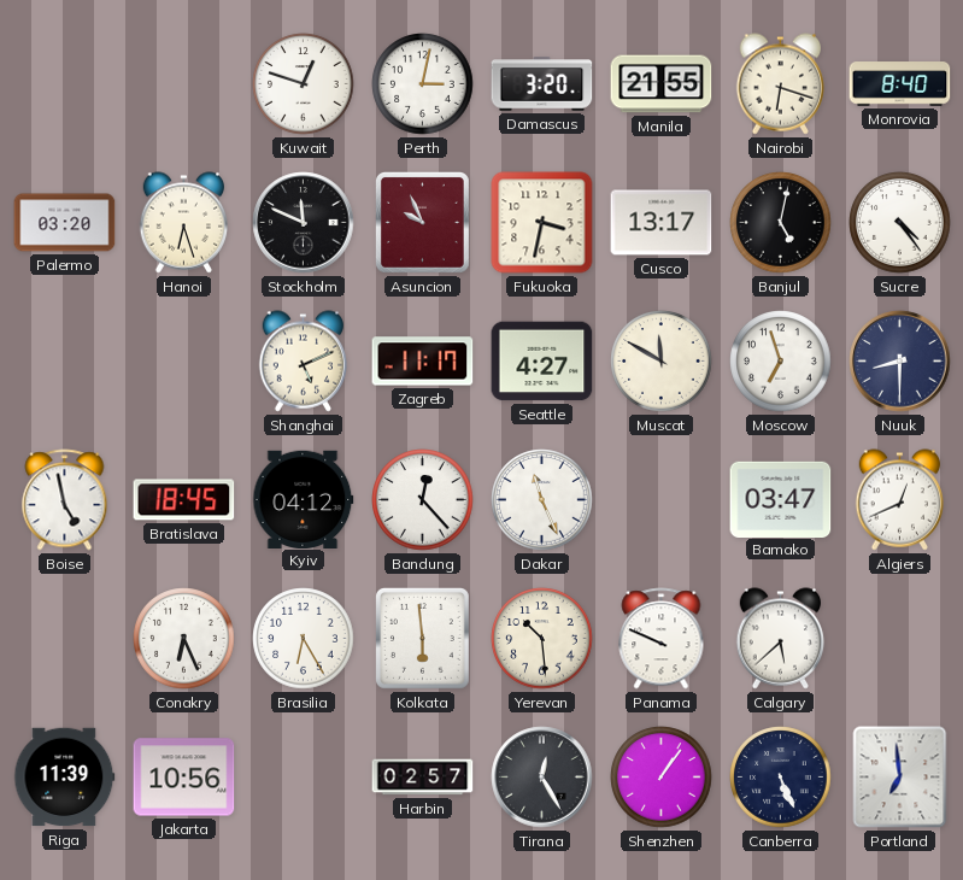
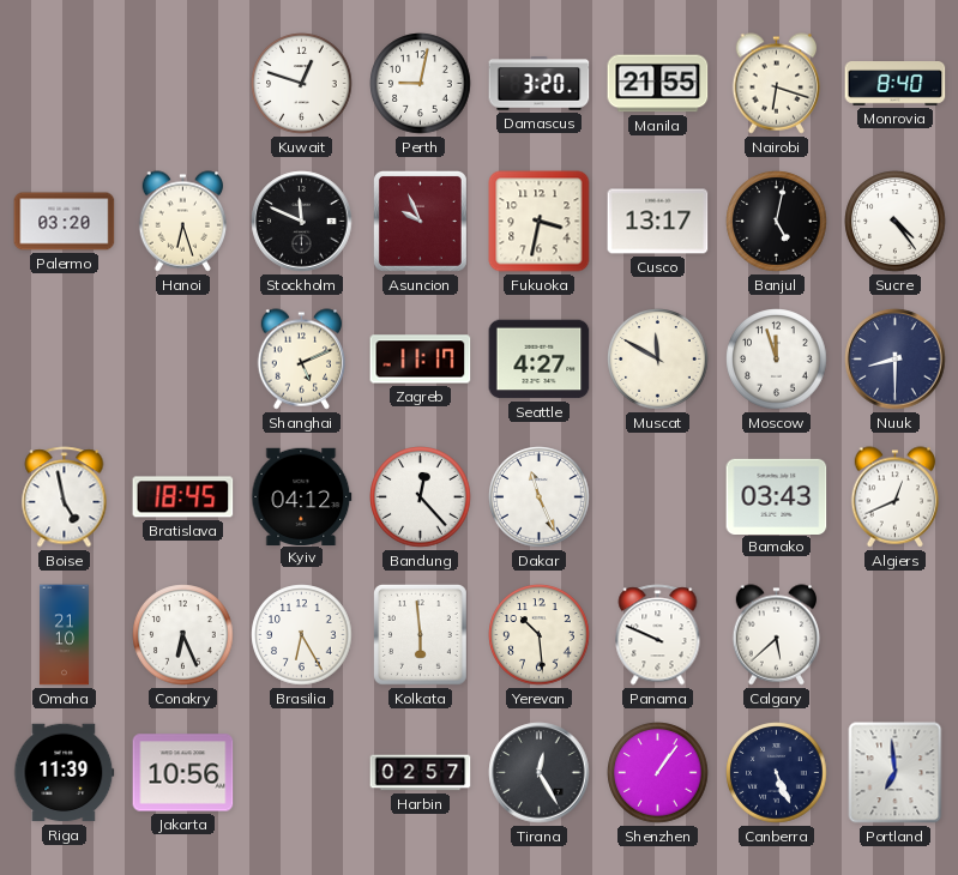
Perth: 3:02 -> 9:02
Moscow: 6:57 -> 11:57
Bamako: 03:47 -> 03:43
Omaha: none -> 21:10
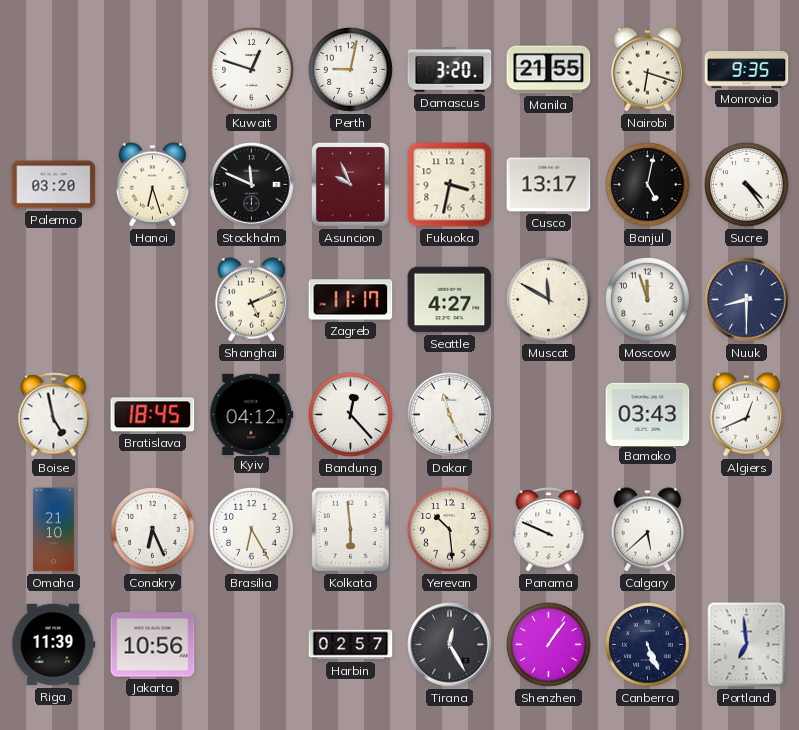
Monrovia: 8:40 -> 9:35
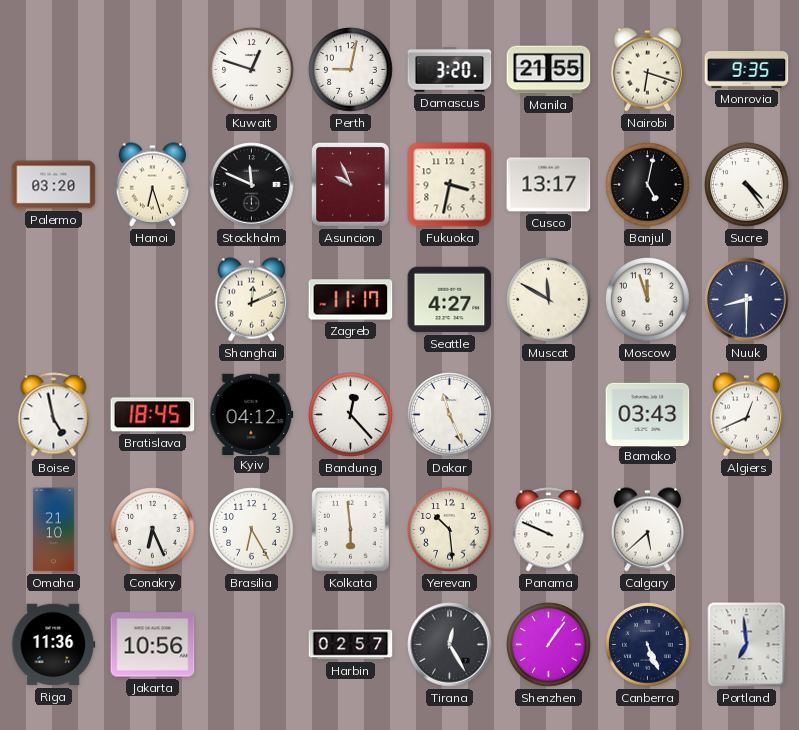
Shanghai: 5:11 -> 12:11
Riga: 11:39 -> 11:36
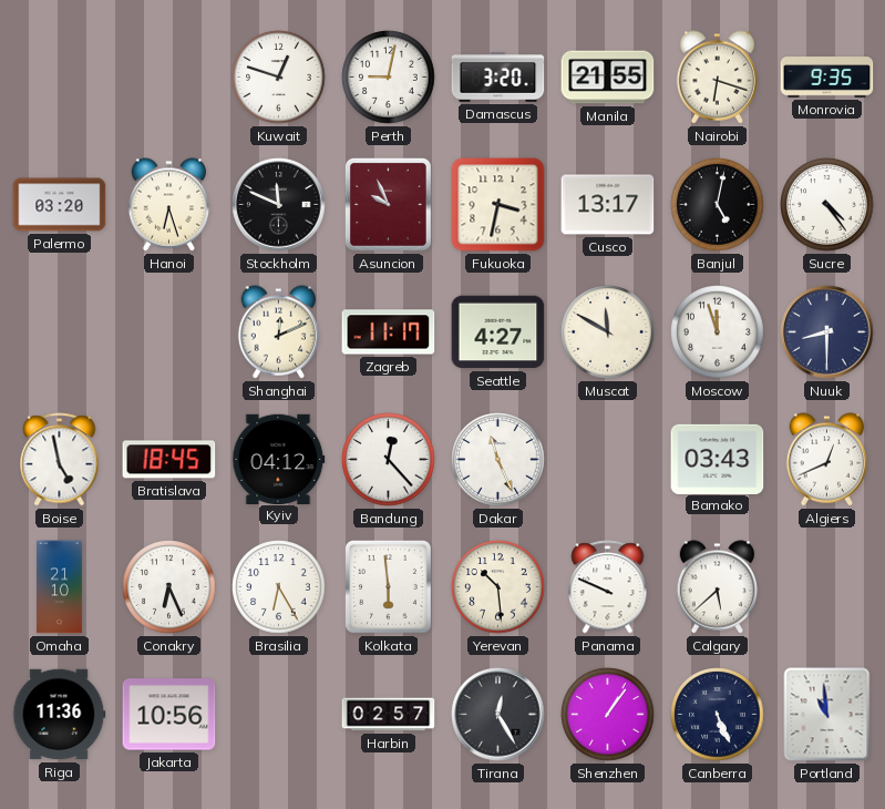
Portland: 6:59 -> 10:59
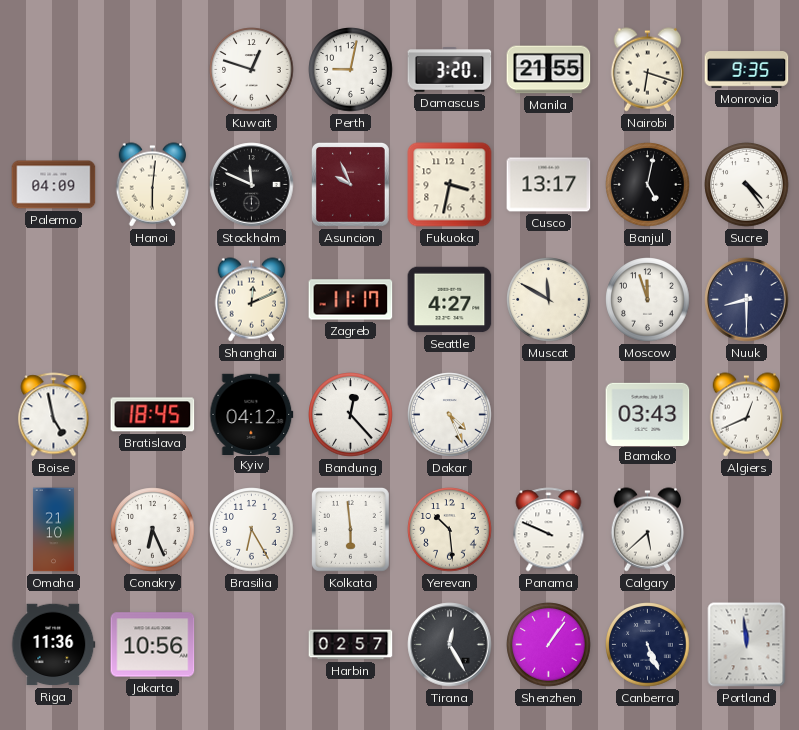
Palermo: 03:20 -> 04:09
Hanoi: 6:27 -> 6:01
Dakar: 11:26 -> 4:26
Portland: 10:59 -> 11:59
